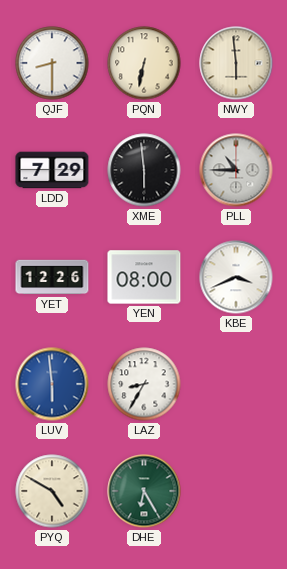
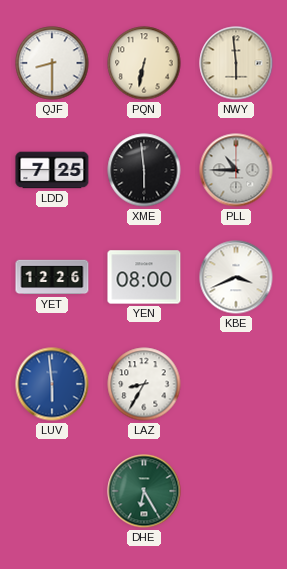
LDD: 7:29 -> 7:25
PYQ: 4:50 -> none
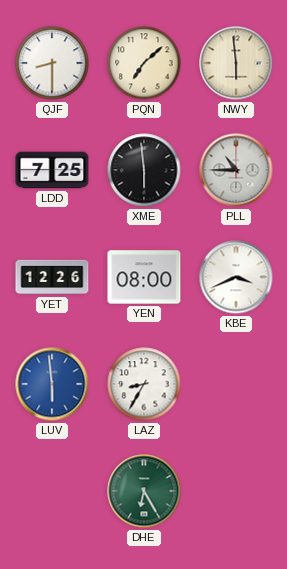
PQN: 6:32 -> 7:08
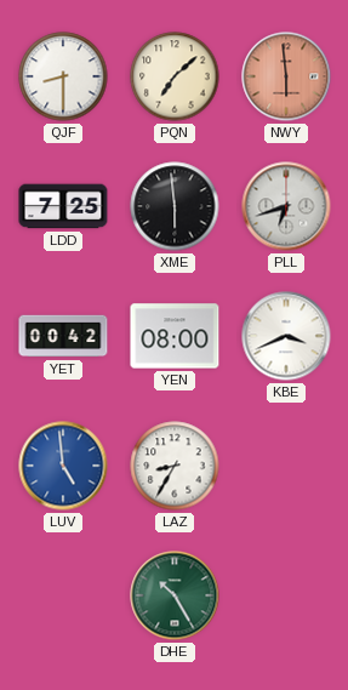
NWY dial: cream -> salmon
PLL: 10:45 -> 6:42
YET: 12:26 -> 00:42
LUV: 5:59 -> 4:59
DHE: 6:25 -> 10:25
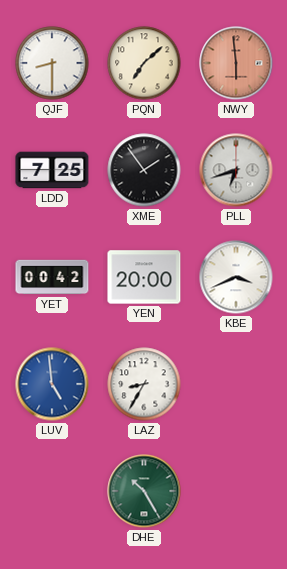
XME: 5:59 -> 1:54
YEN: 08:00 -> 20:00
